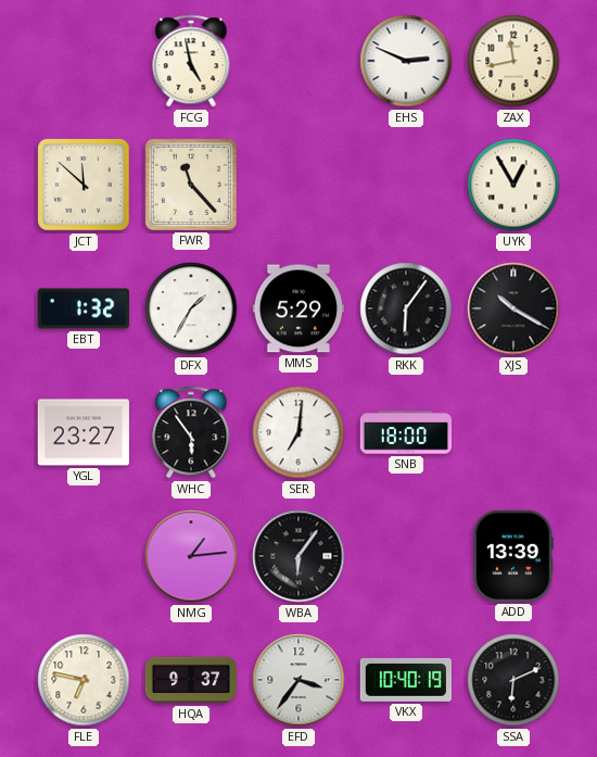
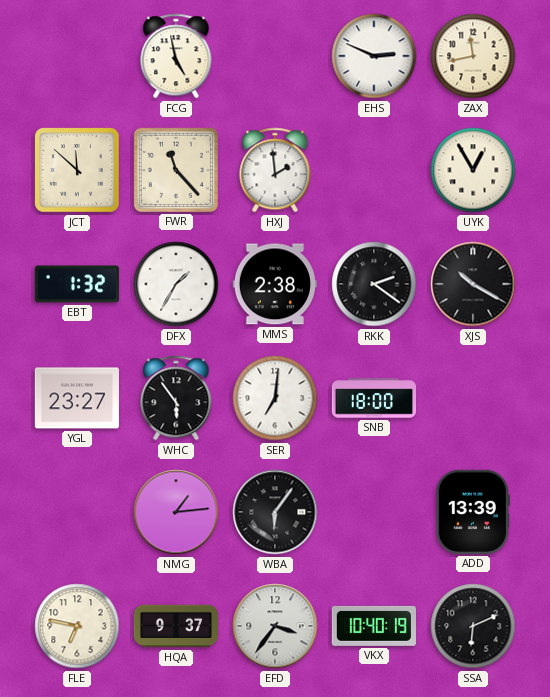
HXJ: none -> 1:59
MMS: 5:29 -> 2:38
RKK: 6:06 -> 2:21
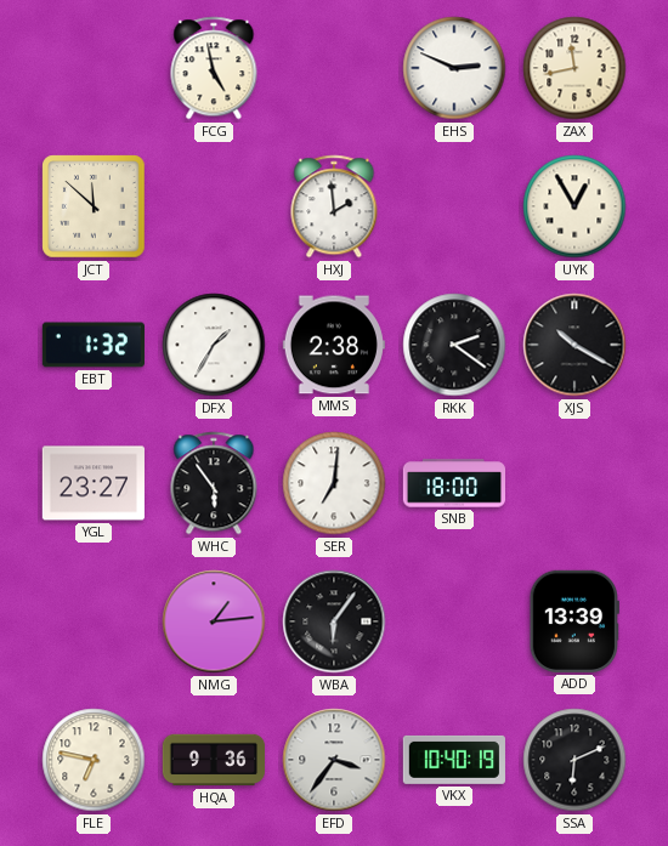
FWR: 11:23 -> none
HQA: 9:37 -> 9:36
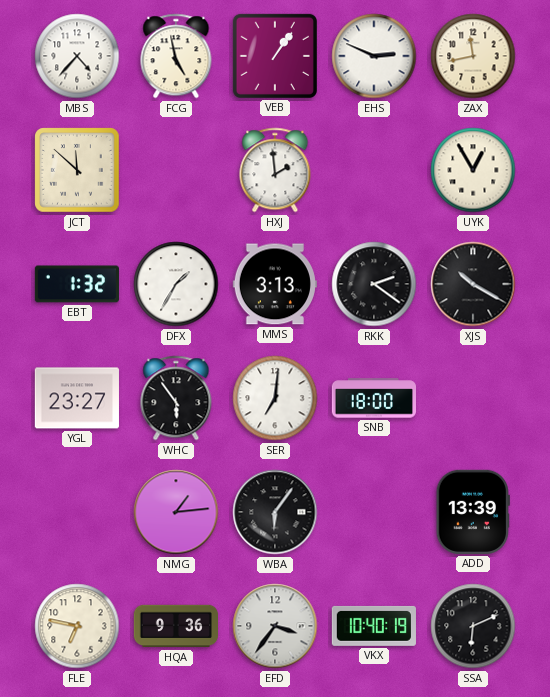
MBS: none -> 4:37
VEB: none -> 1:06
MMS: 2:38 -> 3:13
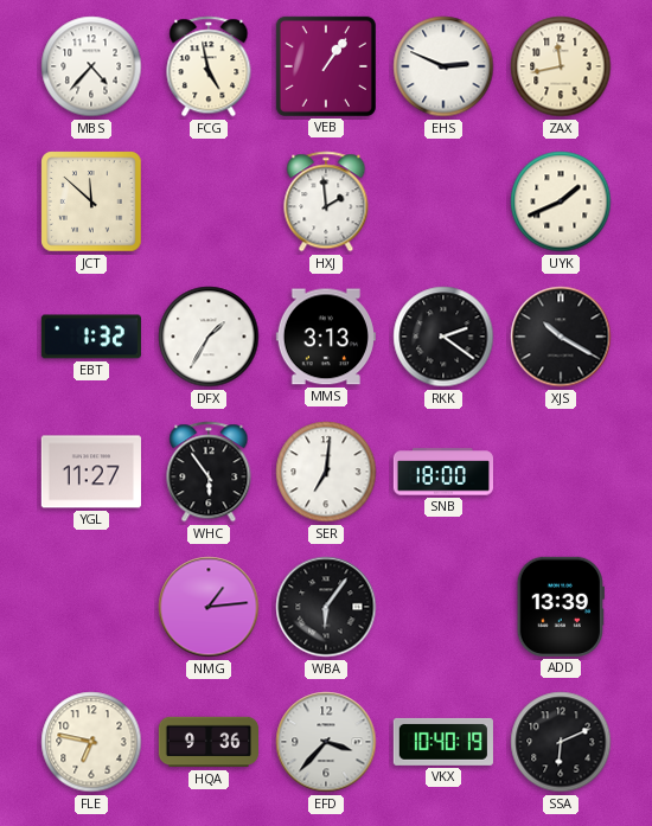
UYK: 12:55 -> 1:41
YGL: 23:27 -> 11:27
EFD: 3:36 -> 3:37
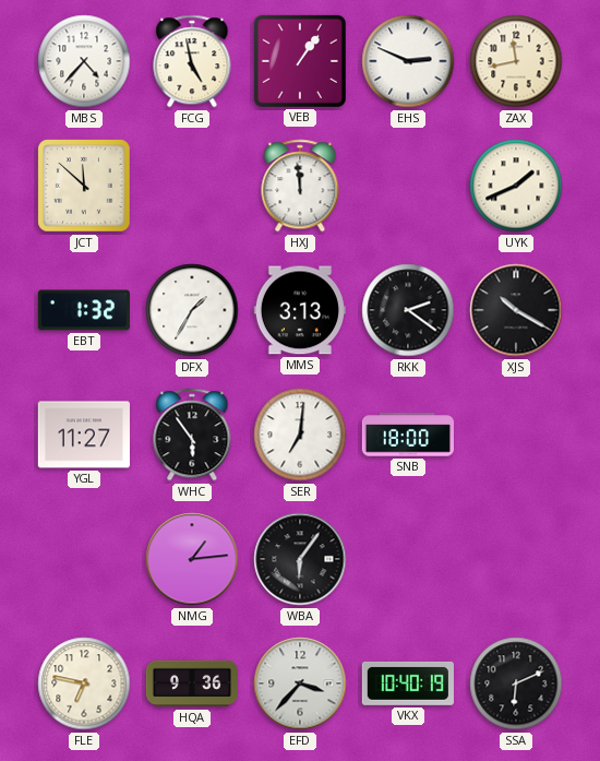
HXJ: 1:59 -> 11:59
ADD: 13:39 -> none
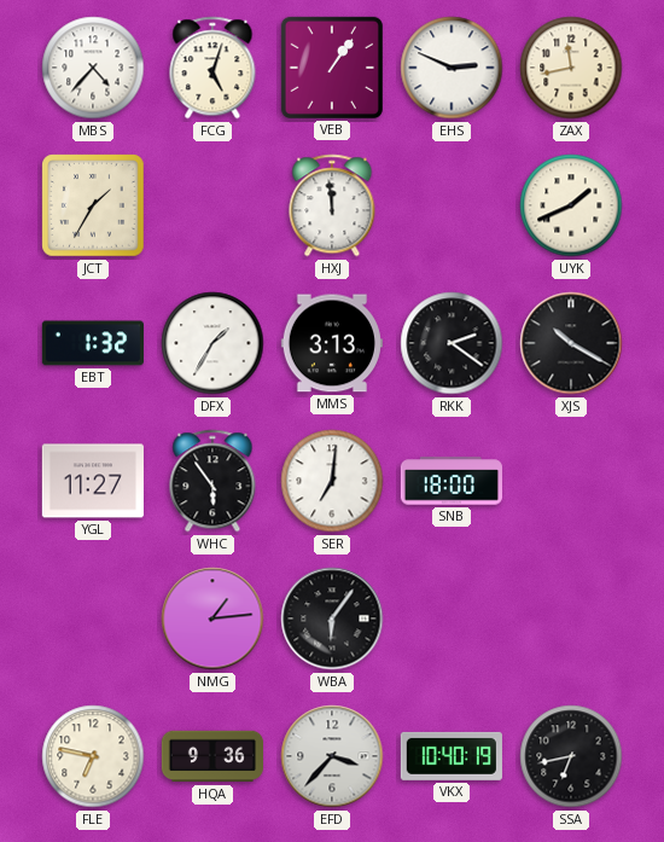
FCG: 4:58 -> 5:03
JCT: 11:52 -> 1:35
SSA: 6:11 -> 6:43
